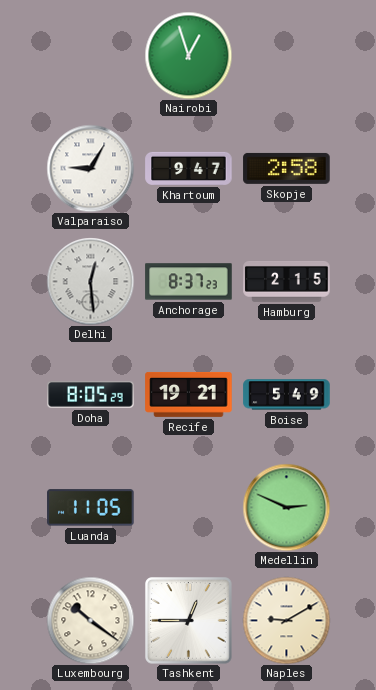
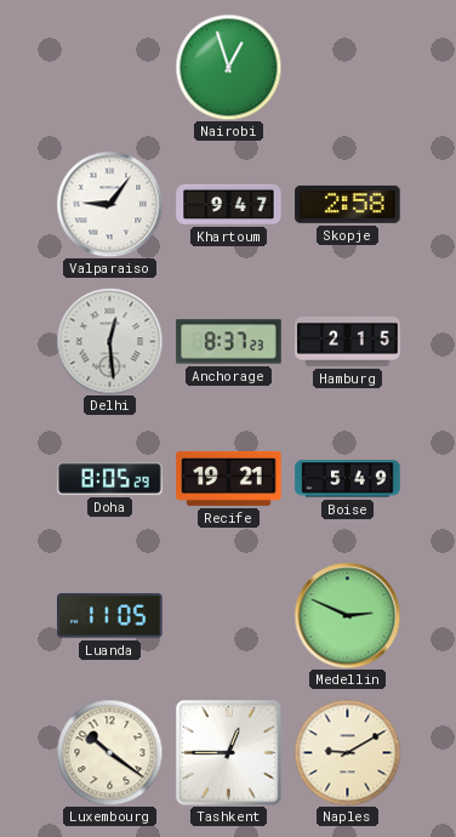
Valparaiso: 9:05 -> 9:06
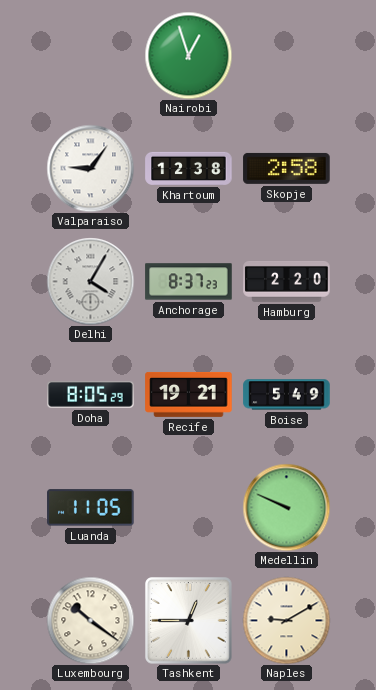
Khartoum: 9:47 -> 12:38
Delhi: 12:29 -> 4:05
Hamburg: 2:15 -> 2:20
Medellin: 2:49 -> 9:49
